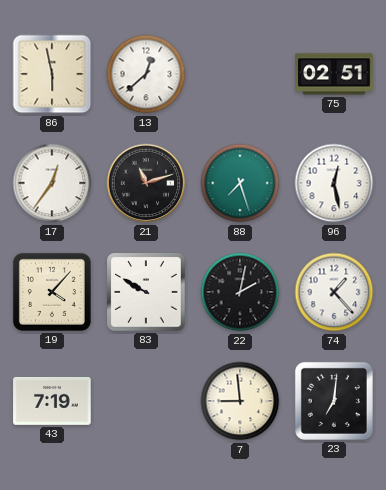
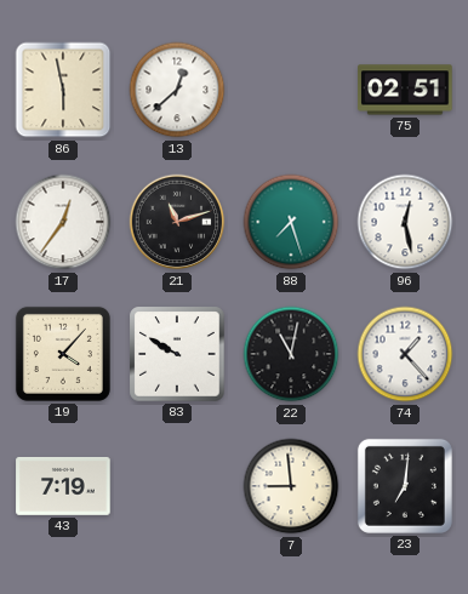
22: 2:02 -> 11:02
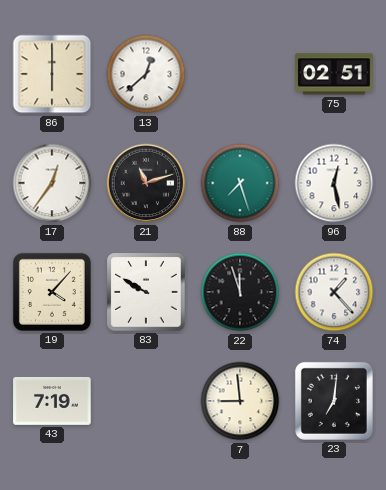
86: 5:58 -> 6:00
22: 11:02 -> 11:57
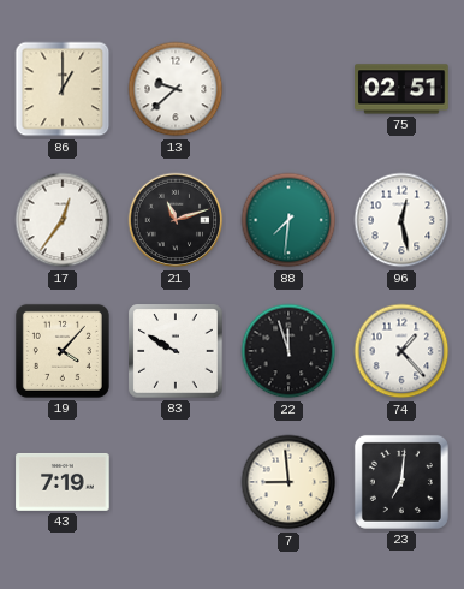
86: 6:00 -> 1:00
13: 12:38 -> 9:38
88: 7:27 -> 7:31
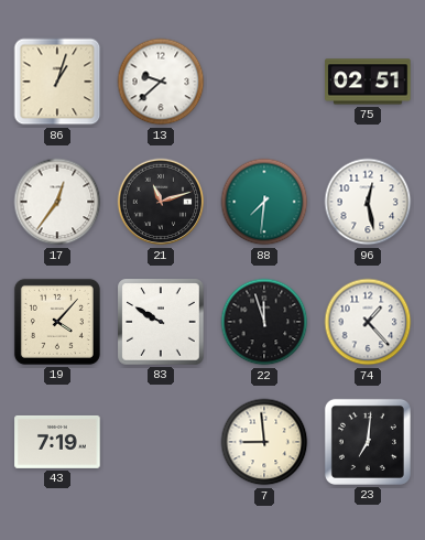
86: 1:00 -> 1:03
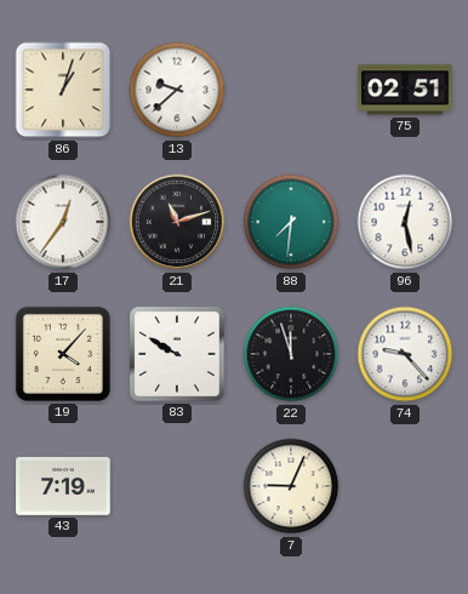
74: 1:23 -> 9:23
7: 8:59 -> 9:04
23: 7:01 -> none
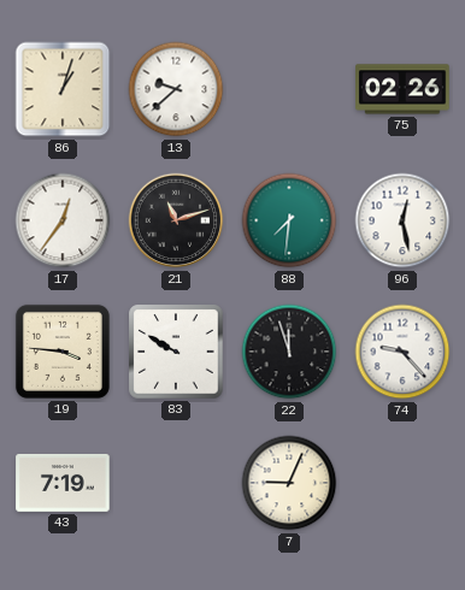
75: 02:51 -> 02:26
19: 4:07 -> 3:46
